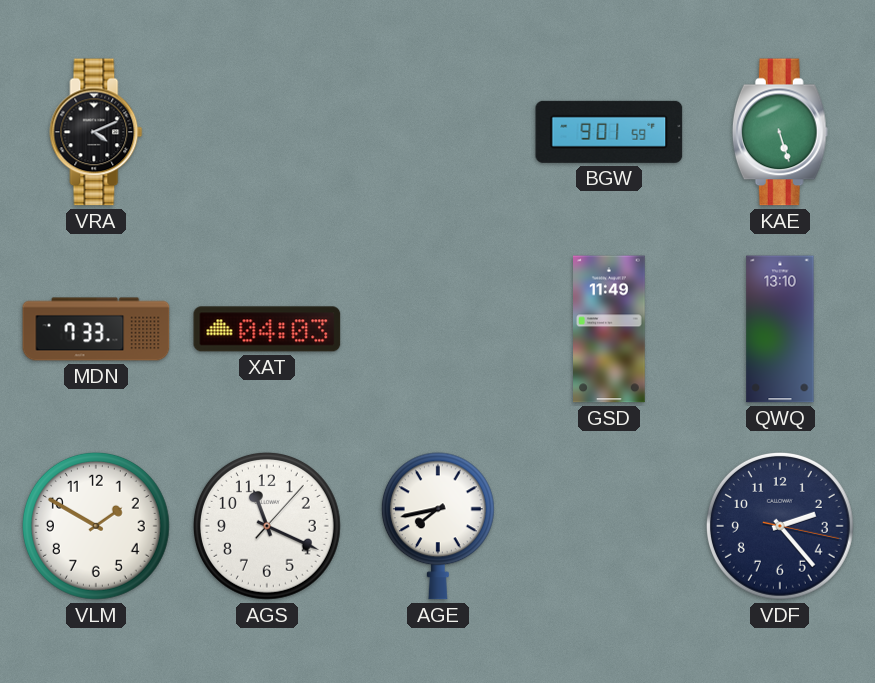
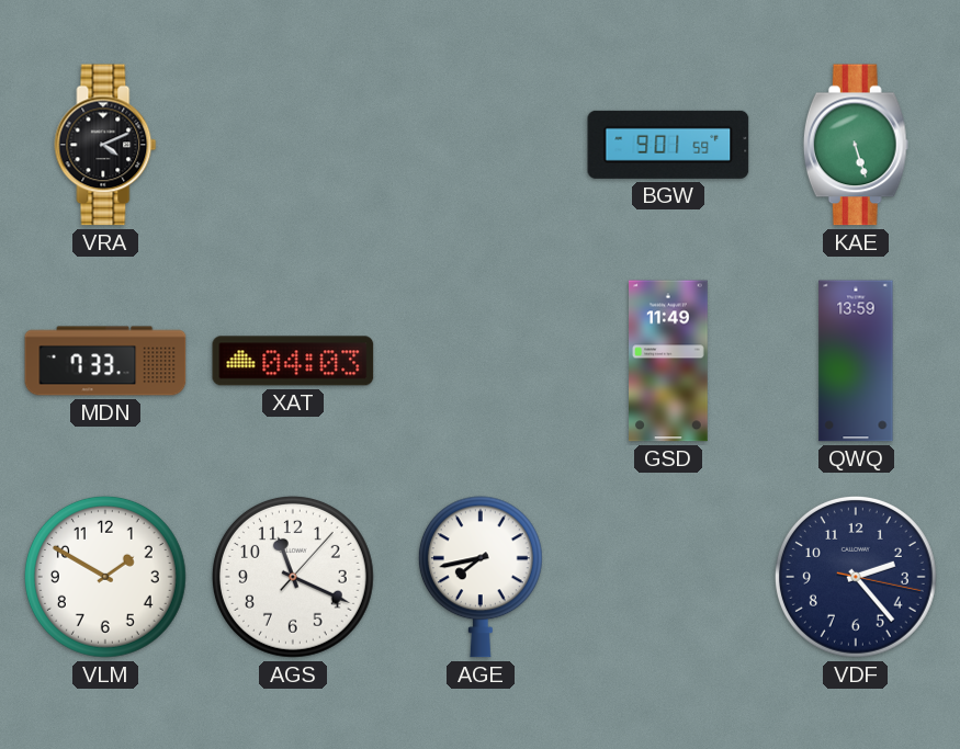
QWQ: 13:10 -> 13:59
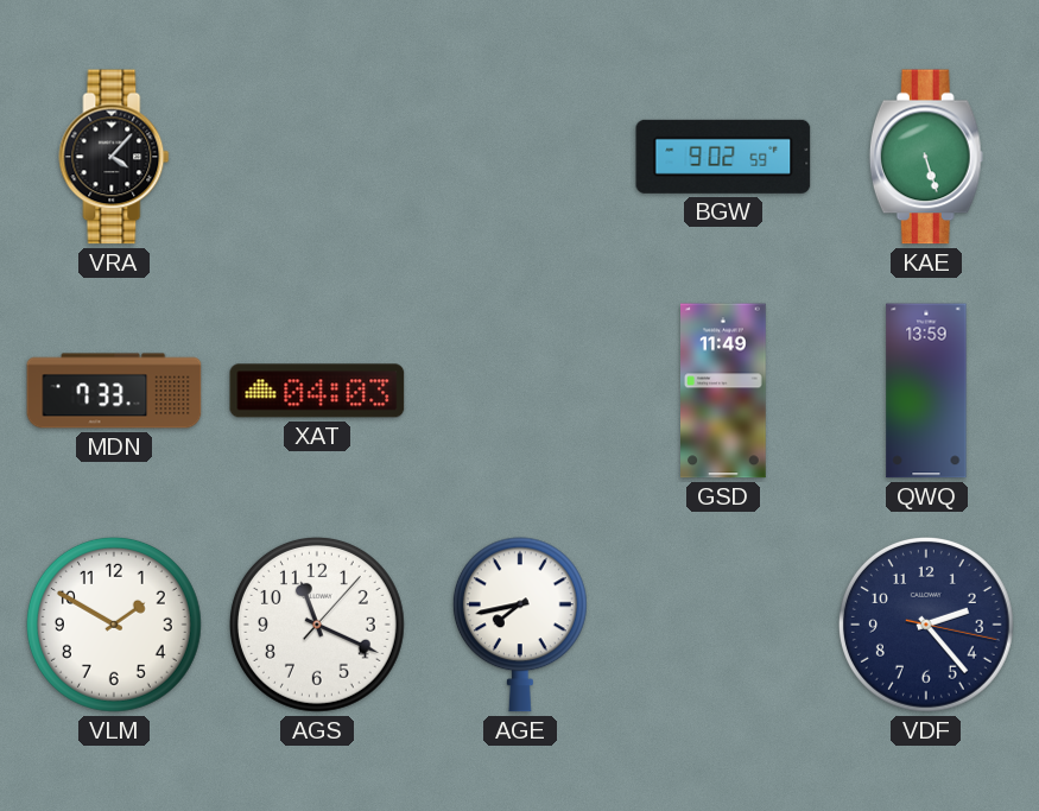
VRA: 4:11 -> 4:07
BGW: 9:01 -> 9:02
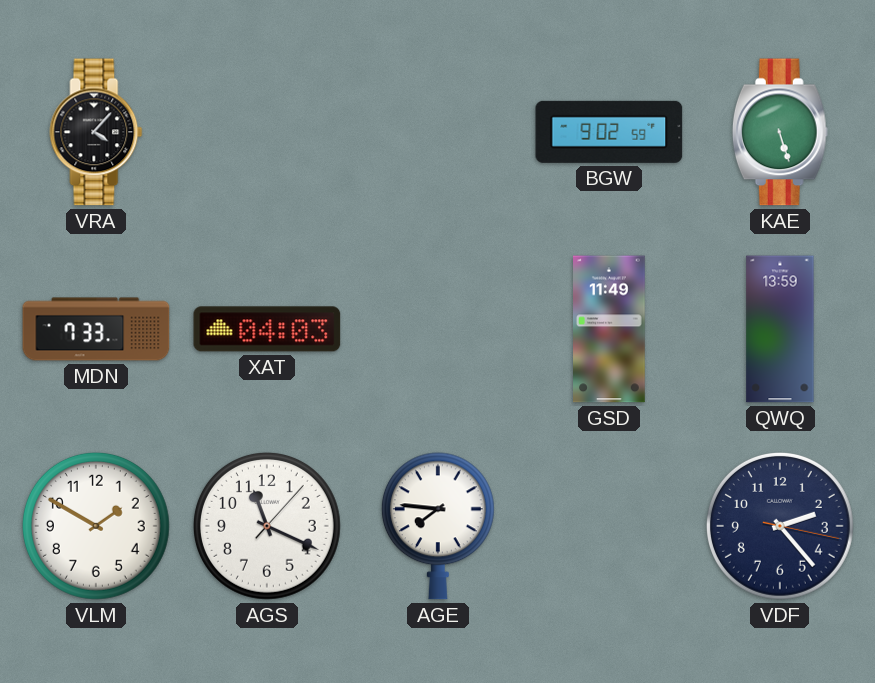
AGE: 7:43 -> 7:46
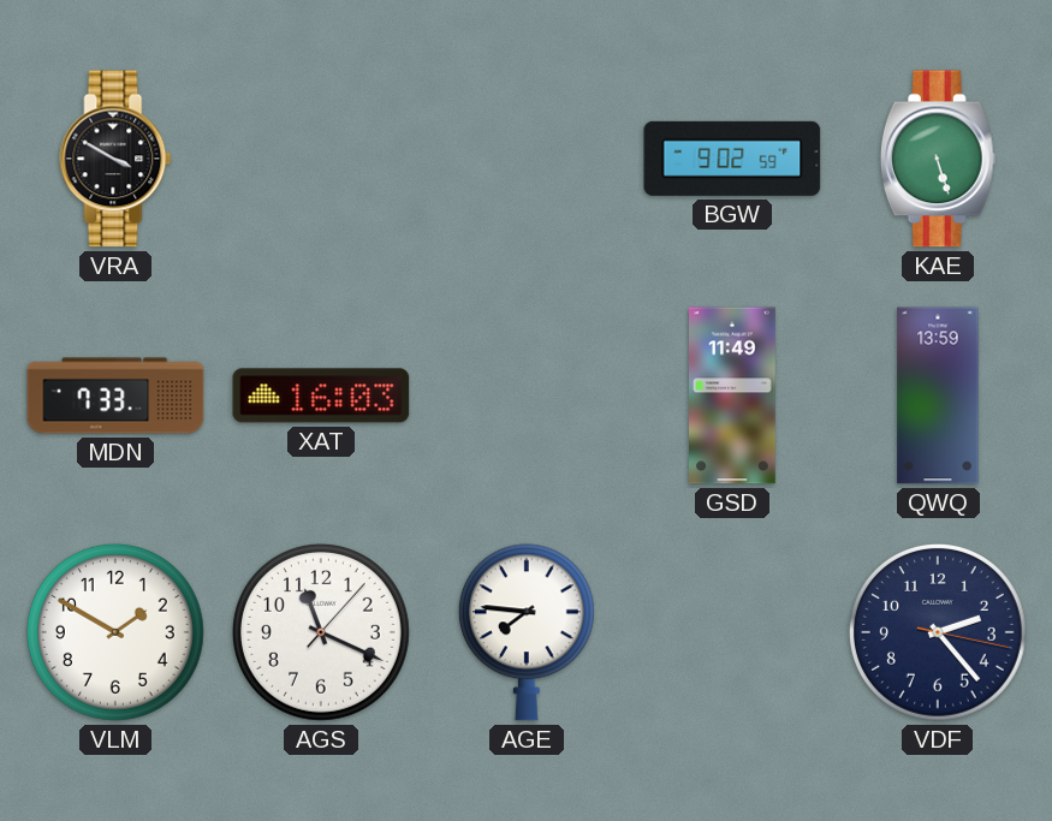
VRA: 4:07 -> 3:50
XAT: 04:03 -> 16:03
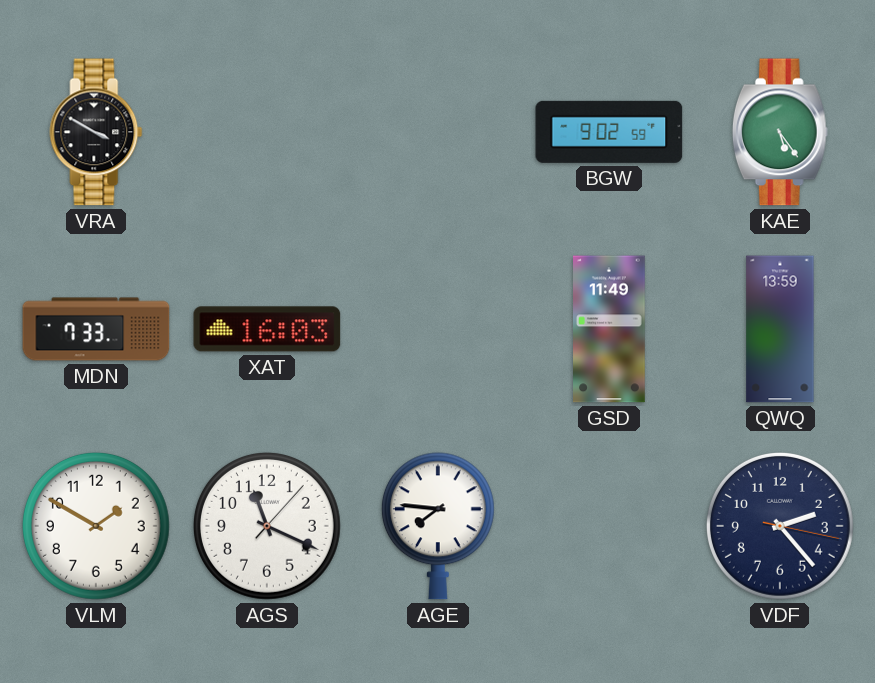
KAE: 5:27 -> 5:24
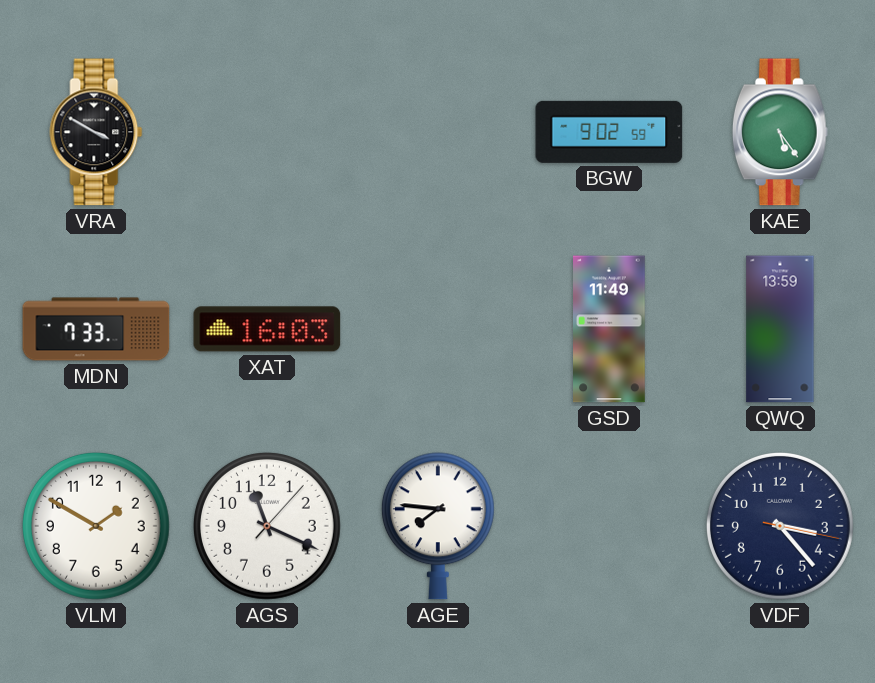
VDF: 2:23 -> 3:23
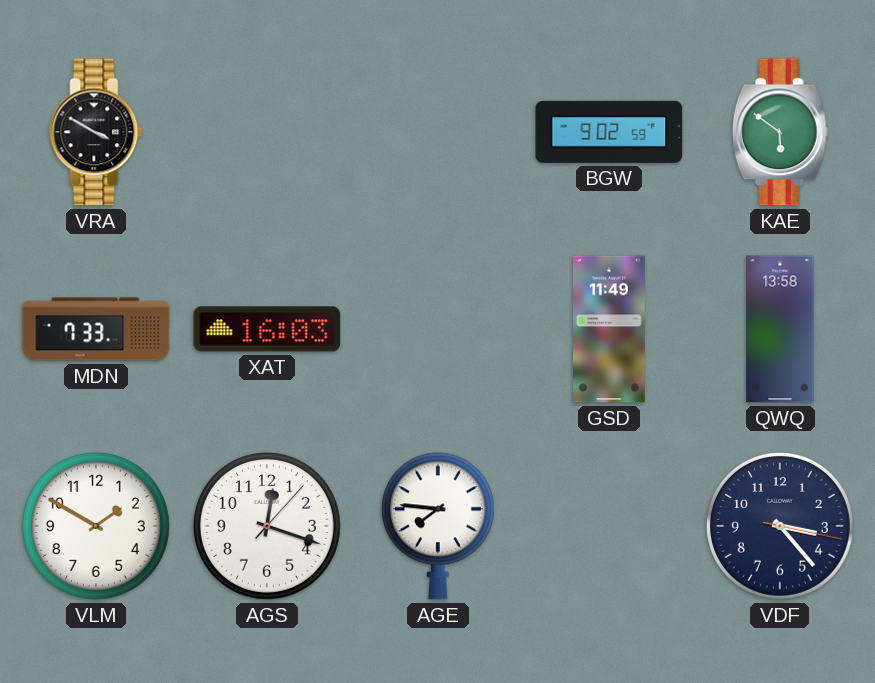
KAE: 5:24 -> 5:51
QWQ: 13:59 -> 13:58
AGS: 11:19 -> 12:18
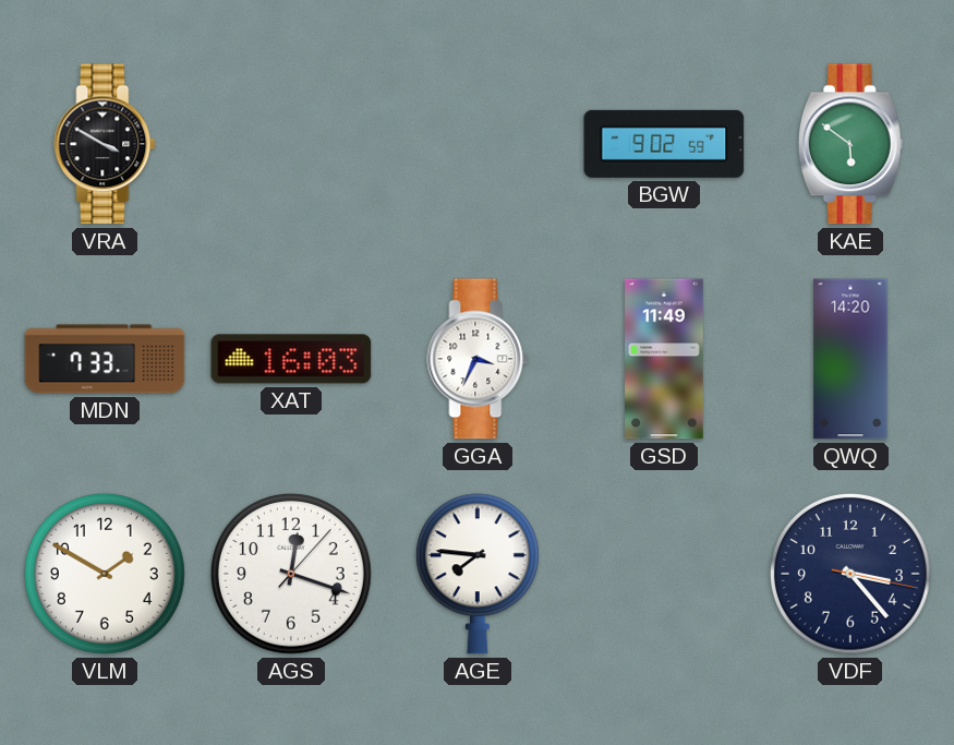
GGA: none -> 3:34
QWQ: 13:58 -> 14:20
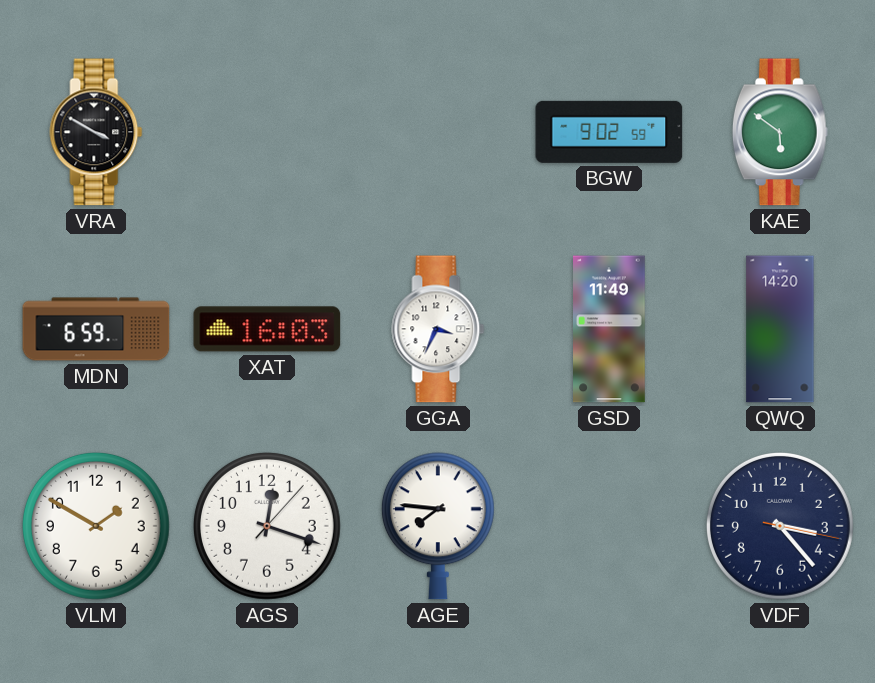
MDN: 7:33 -> 6:59
